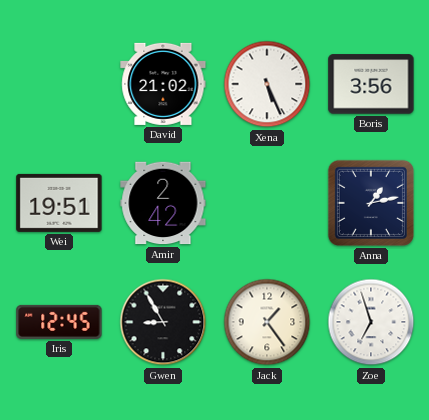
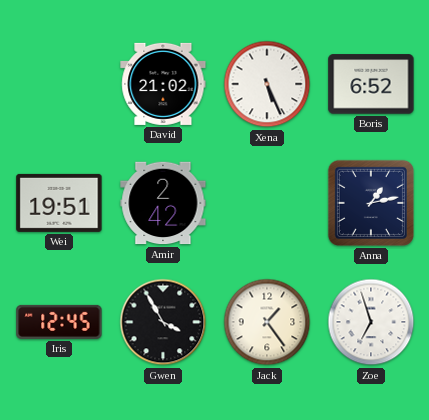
Boris: 3:56 -> 6:52
Gwen: 8:55 -> 3:55
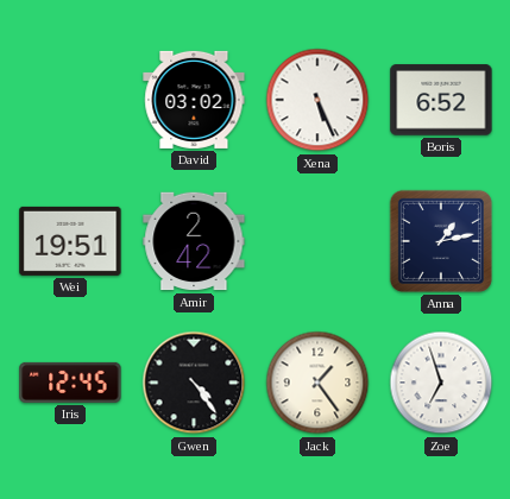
David: 21:02 -> 03:02
Gwen: 3:55 -> 4:24
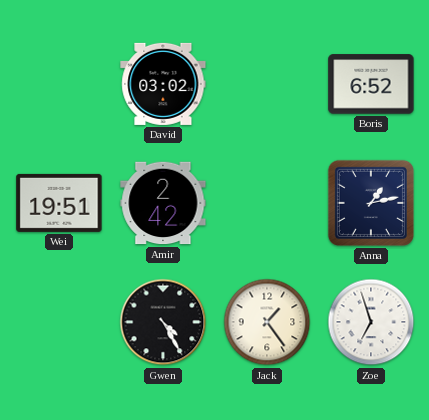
Xena: 5:26 -> none
Iris: 12:45 -> none
Gwen: 4:24 -> 4:25
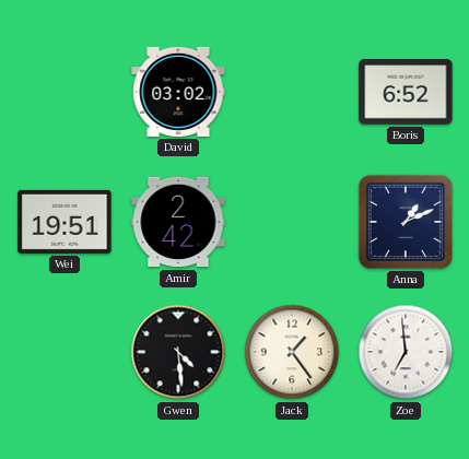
Anna: 1:13 -> 1:11
Gwen: 4:25 -> 4:29
Zoe: 6:57 -> 6:59
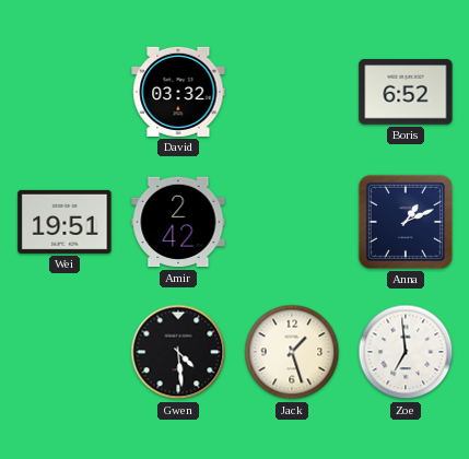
David: 03:02 -> 03:32
Jack: 1:24 -> 1:27
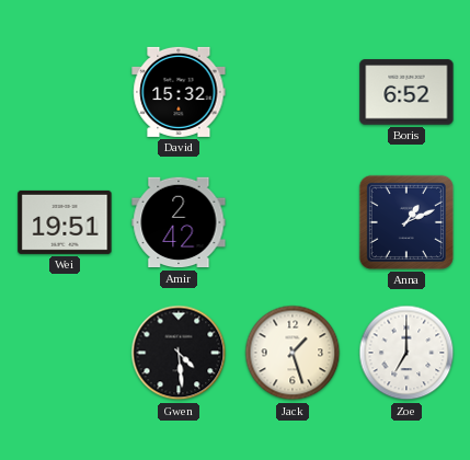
David: 03:32 -> 15:32
Zoe: 6:59 -> 7:00
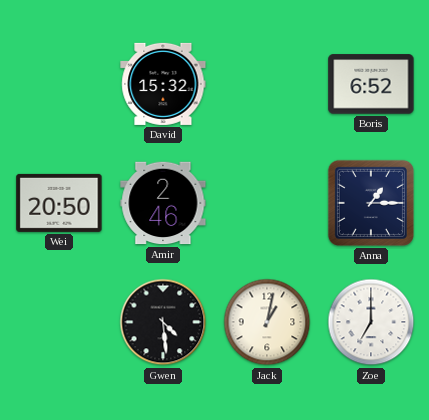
Wei: 19:51 -> 20:50
Amir: 2:42 -> 2:46
Anna: 1:11 -> 1:15
Jack: 1:27 -> 1:02
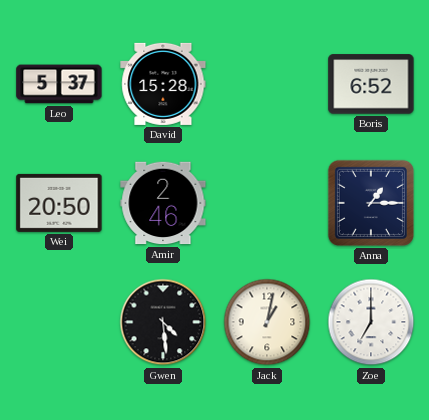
Leo: none -> 5:37
David: 15:32 -> 15:28
